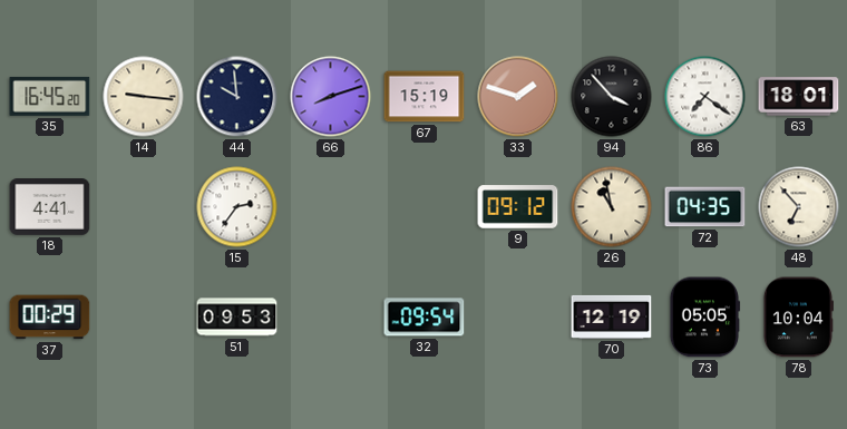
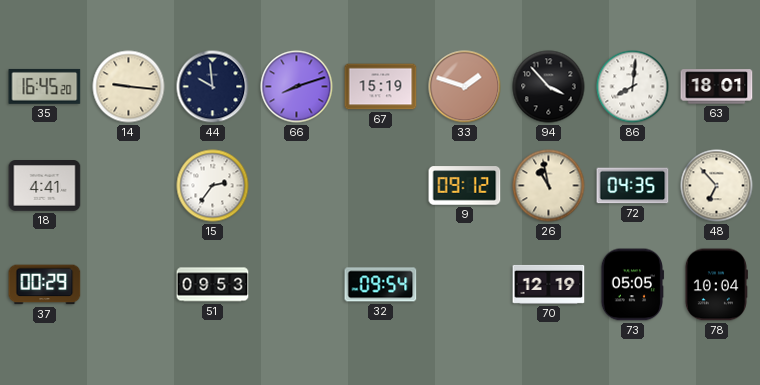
86: 7:21 -> 8:01
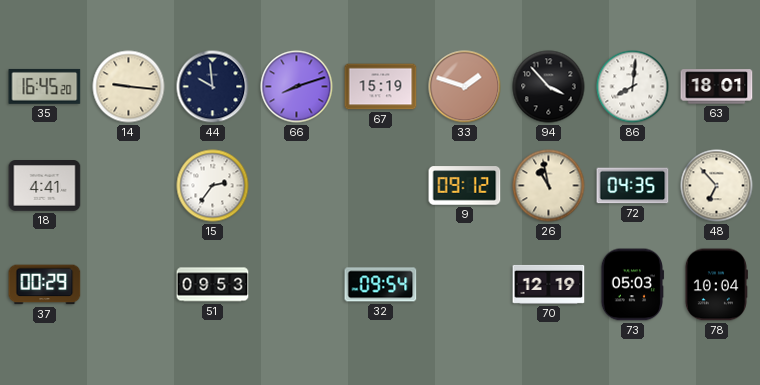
73: 05:05 -> 05:03
